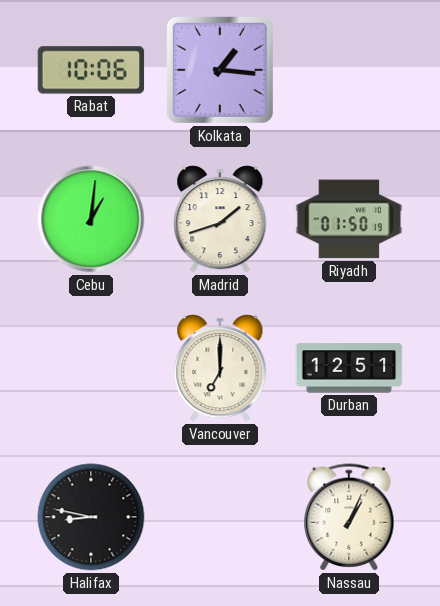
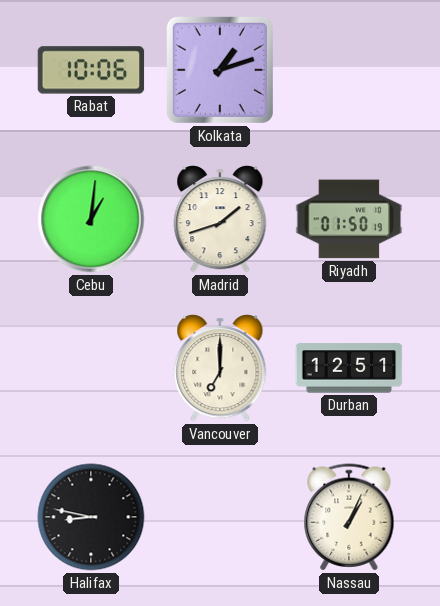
Kolkata: 1:16 -> 1:12
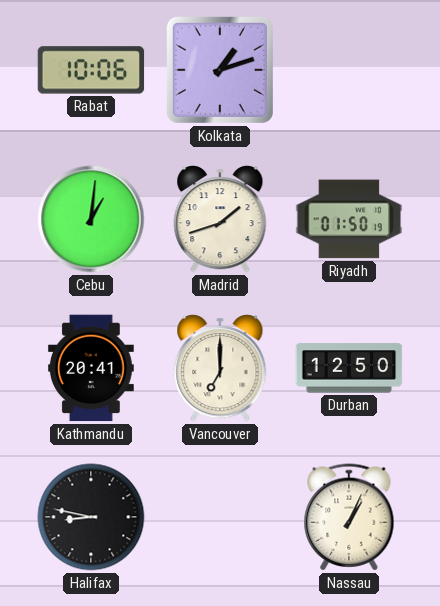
Kathmandu: none -> 20:41
Durban: 12:51 -> 12:50
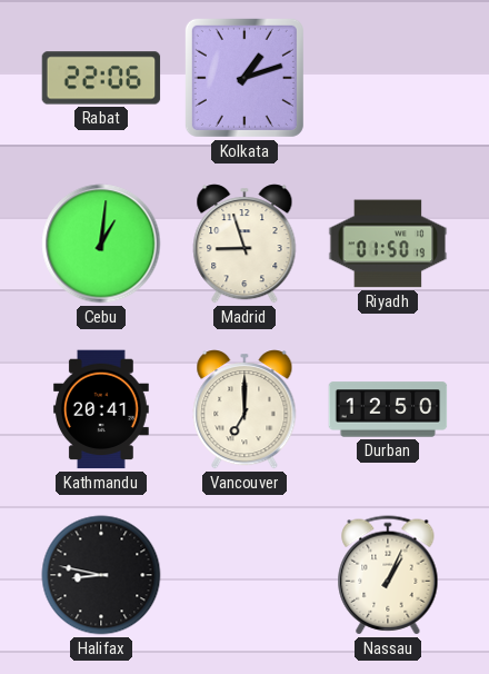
Rabat: 10:06 -> 22:06
Madrid: 1:42 -> 8:57
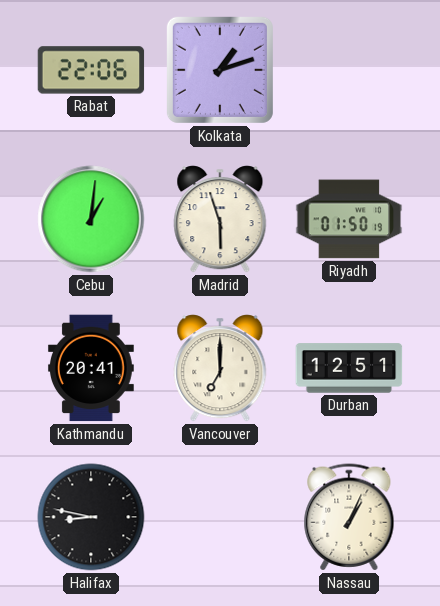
Madrid: 8:57 -> 5:57
Durban: 12:50 -> 12:51
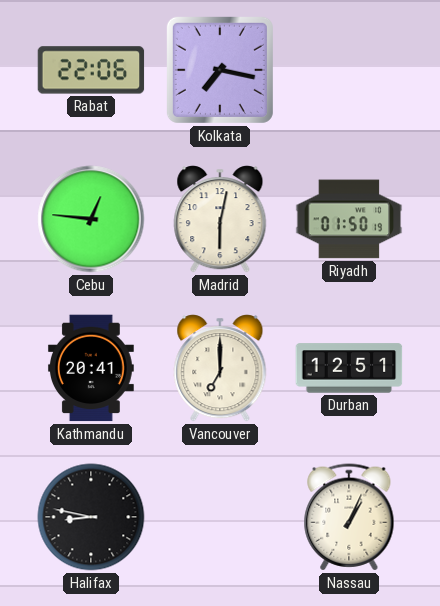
Kolkata: 1:12 -> 7:17
Cebu: 1:01 -> 12:46
Madrid: 5:57 -> 6:02
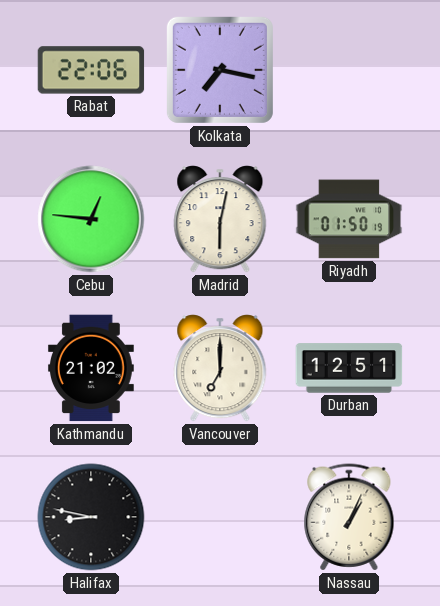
Kathmandu: 20:41 -> 21:02
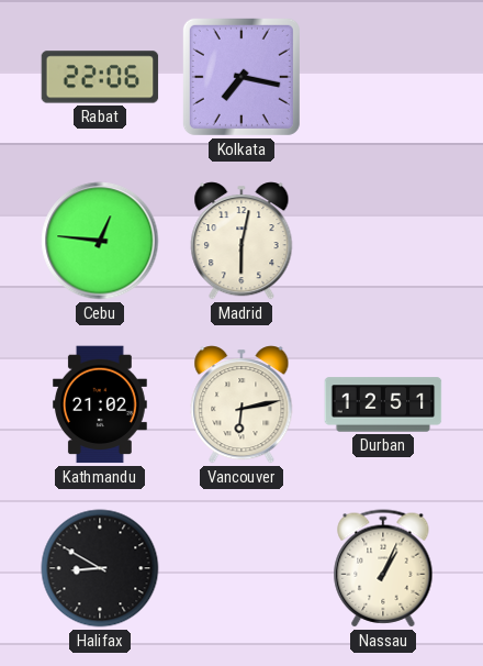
Riyadh: 01:50 -> none
Vancouver: 7:00 -> 6:13
Halifax: 8:47 -> 8:50
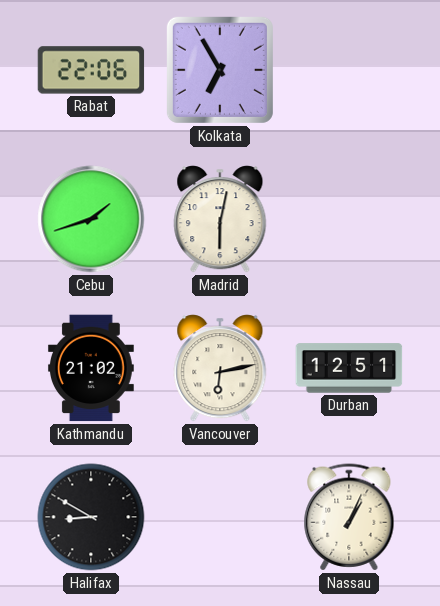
Kolkata: 7:17 -> 6:55
Cebu: 12:46 -> 1:42
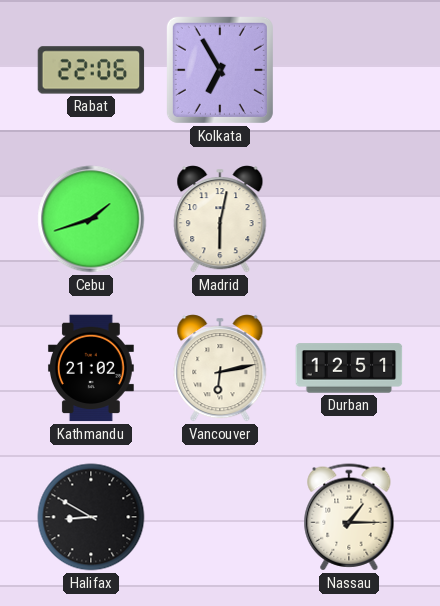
Nassau: 1:04 -> 1:15
